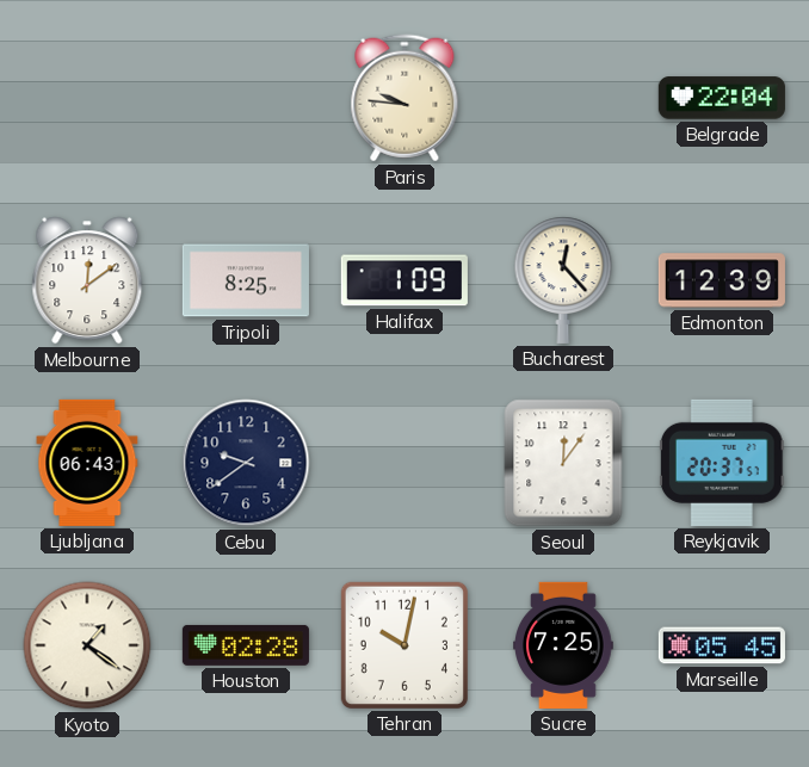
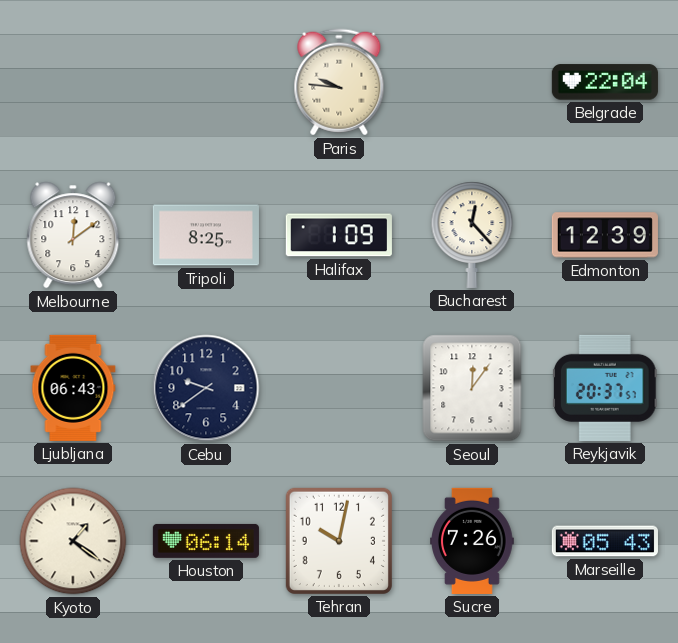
Houston: 02:28 -> 06:14
Sucre: 7:25 -> 7:26
Marseille: 05:45 -> 05:43
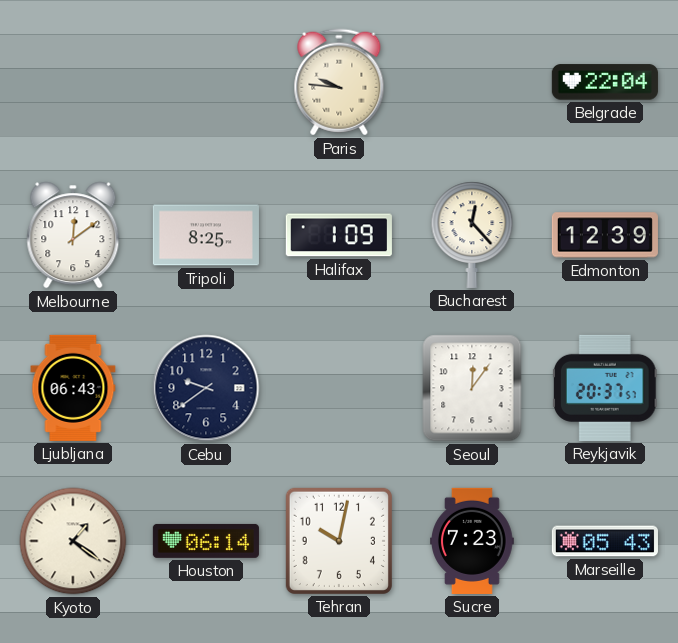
Sucre: 7:26 -> 7:23
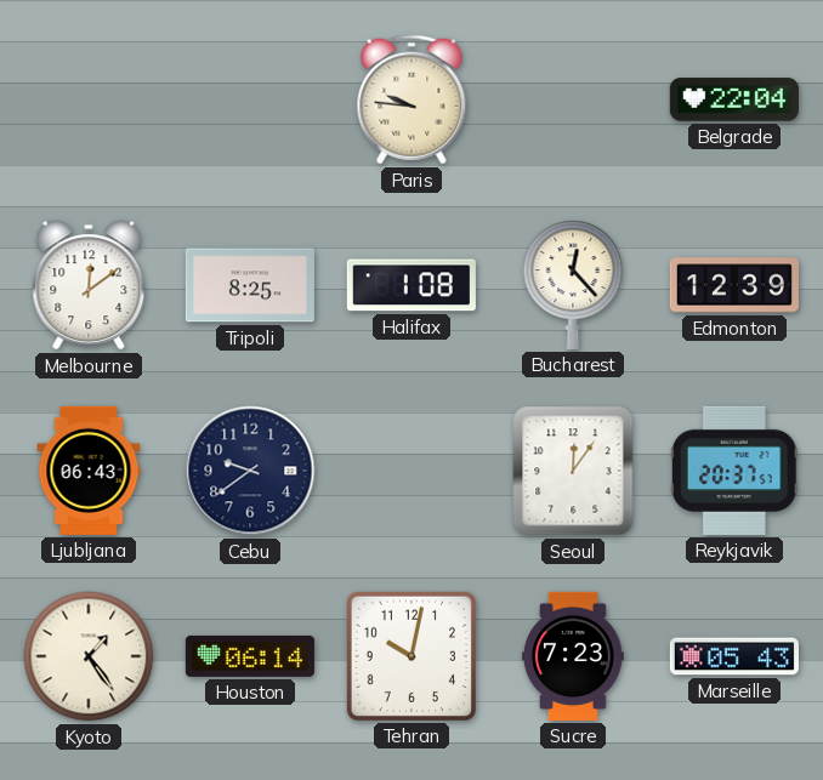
Halifax: 1:09 -> 1:08
Kyoto: 1:21 -> 1:24
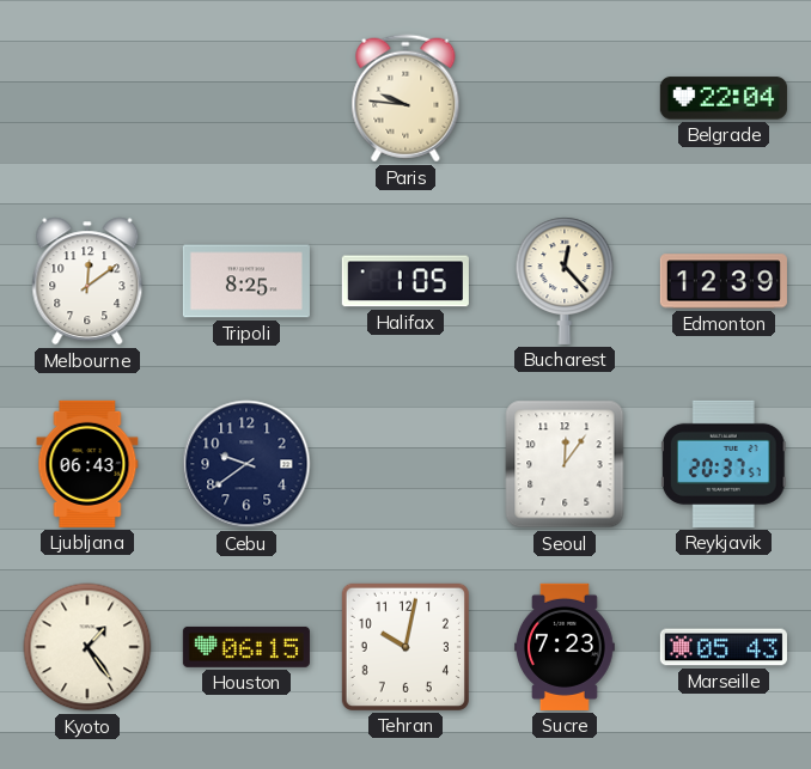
Halifax: 1:08 -> 1:05
Houston: 06:14 -> 06:15
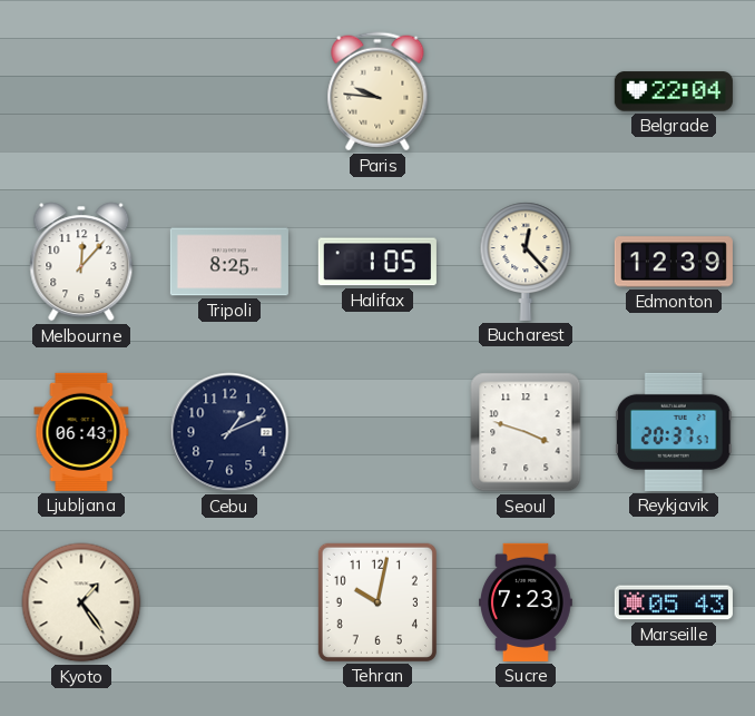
Melbourne: 12:09 -> 12:07
Cebu: 9:39 -> 1:11
Seoul: 12:06 -> 3:48
Houston: 06:15 -> none
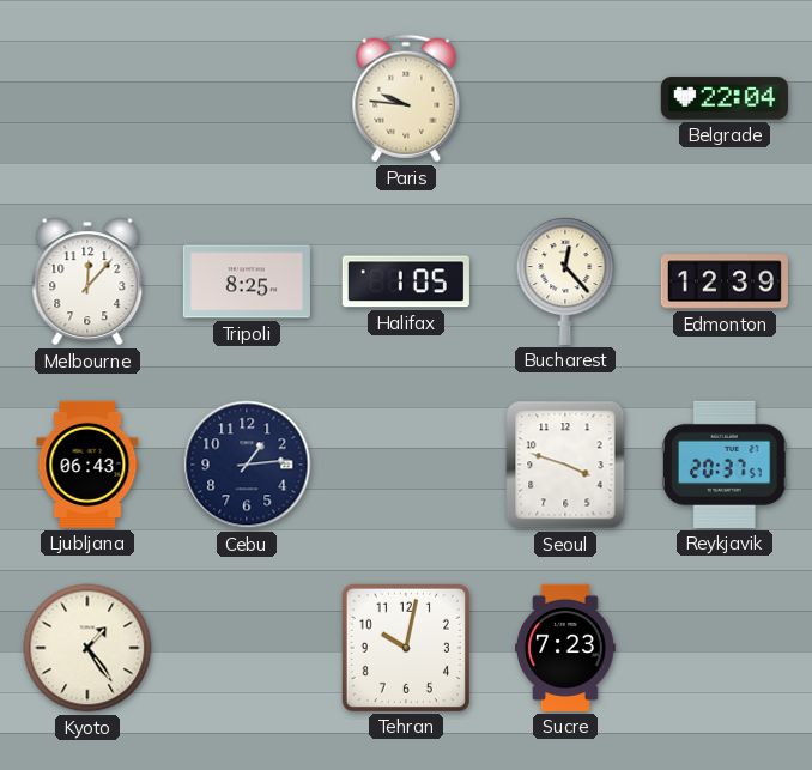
Cebu: 1:11 -> 1:14
Marseille: 05:43 -> none
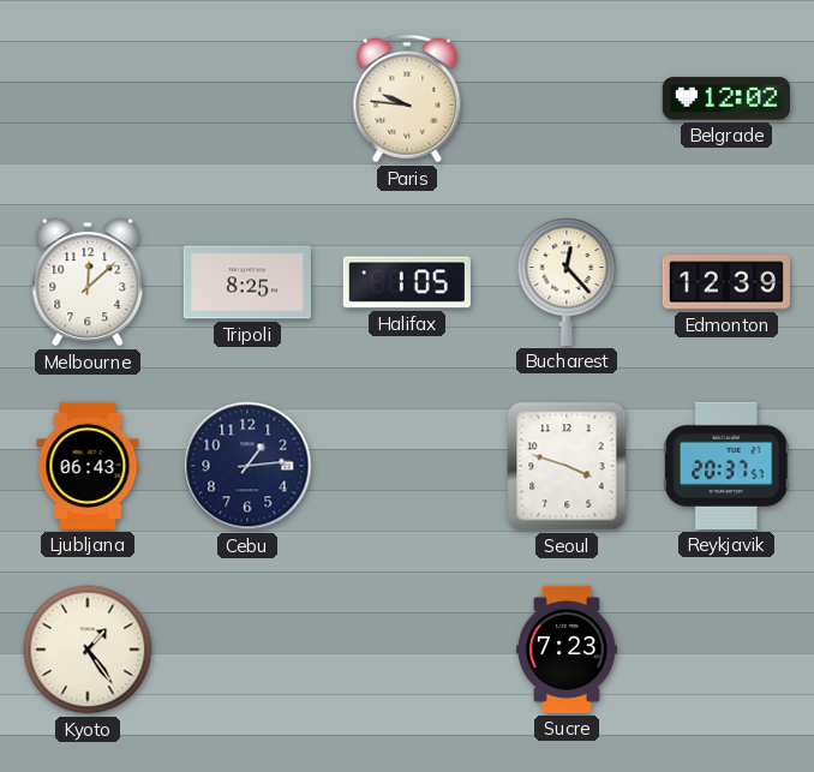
Belgrade: 22:04 -> 12:02
Melbourne: 12:07 -> 12:08
Tehran: 10:02 -> none
